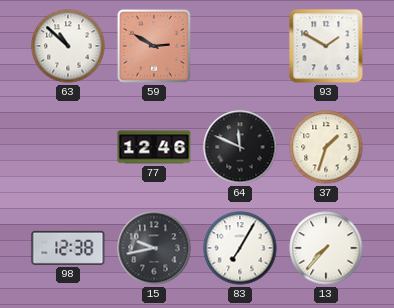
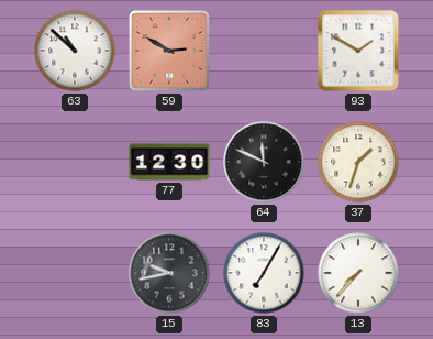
77: 12:46 -> 12:30
98: 12:38 -> none
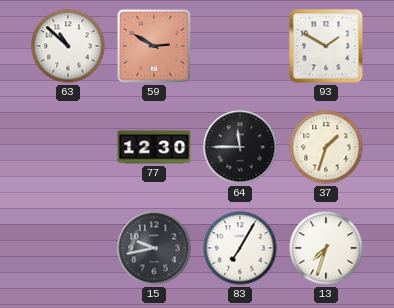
64: 11:49 -> 11:45
13: 7:37 -> 7:33
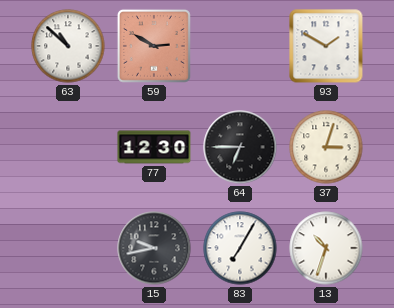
64: 11:45 -> 6:45
37: 1:33 -> 3:03
13: 7:33 -> 10:33
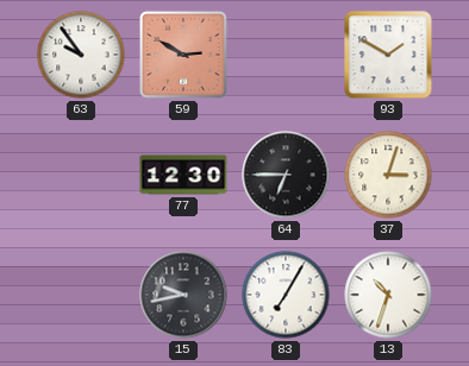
63: 10:52 -> 9:54
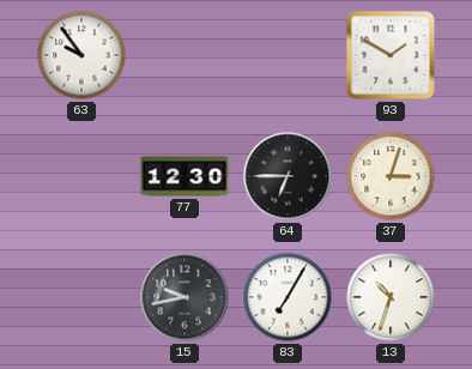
59: 2:50 -> none
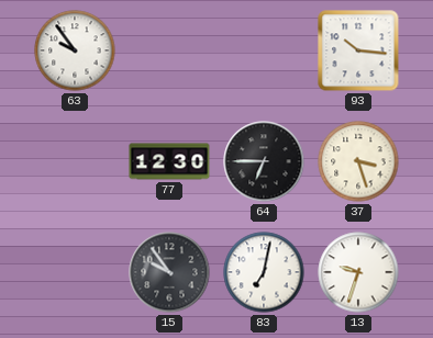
93: 1:50 -> 10:16
37: 3:03 -> 3:27
15: 9:43 -> 9:54
83: 7:05 -> 7:02
13: 10:33 -> 9:33
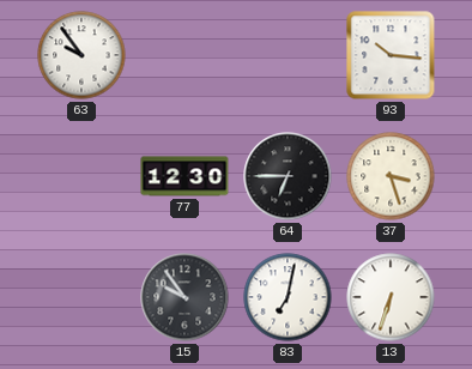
13: 9:33 -> 6:33
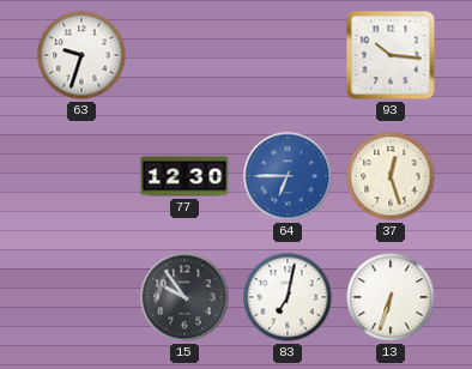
63: 9:54 -> 9:33
64 dial: black -> blue
37: 3:27 -> 12:27
